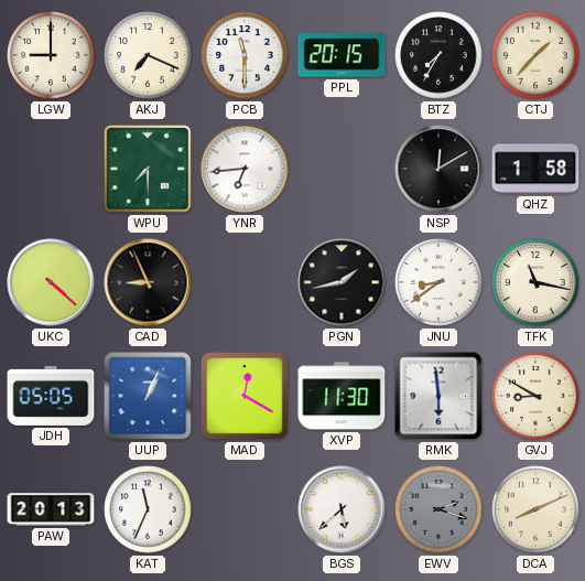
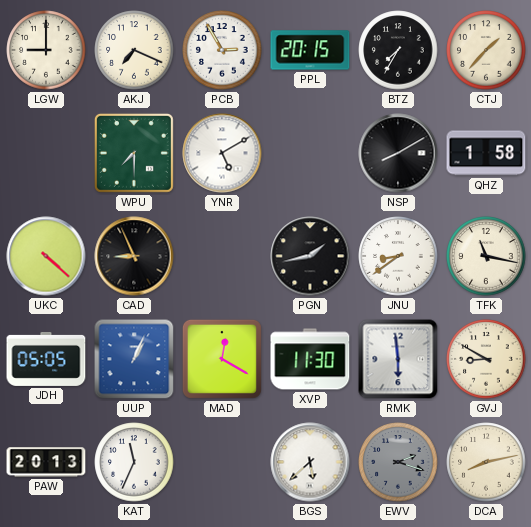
PCB: 11:30 -> 2:55
YNR: 6:44 -> 5:10
NSP: 12:10 -> 8:10
DCA: 8:11 -> 8:13
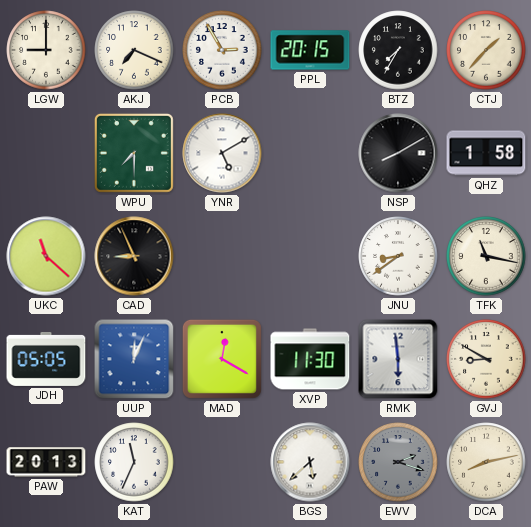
UKC: 4:22 -> 11:22
PGN: 1:43 -> none
UUP: 1:04 -> 12:04
